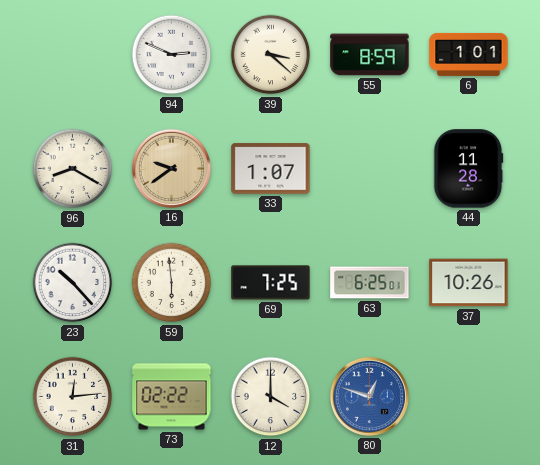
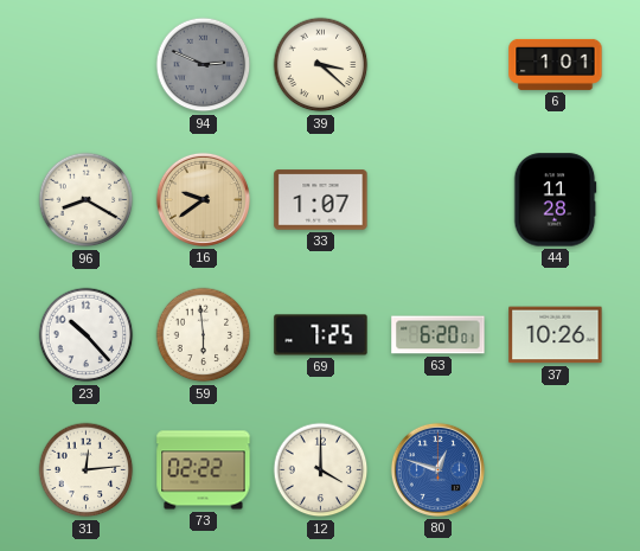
94 dial: white -> grey
55: 8:59 -> none
63: 6:25 -> 6:20
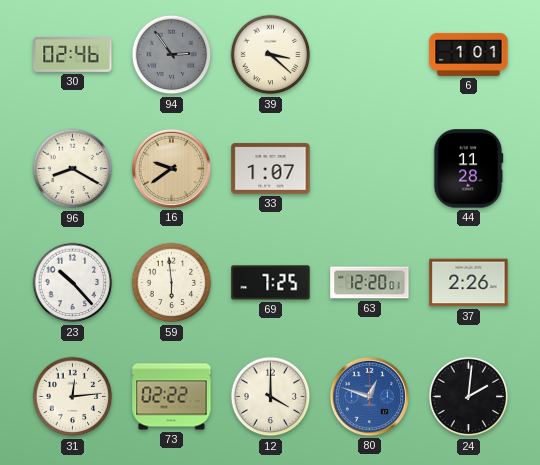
30: none -> 02:46
94: 2:49 -> 2:54
63: 6:20 -> 12:20
37: 10:26 -> 2:26
24: none -> 2:01
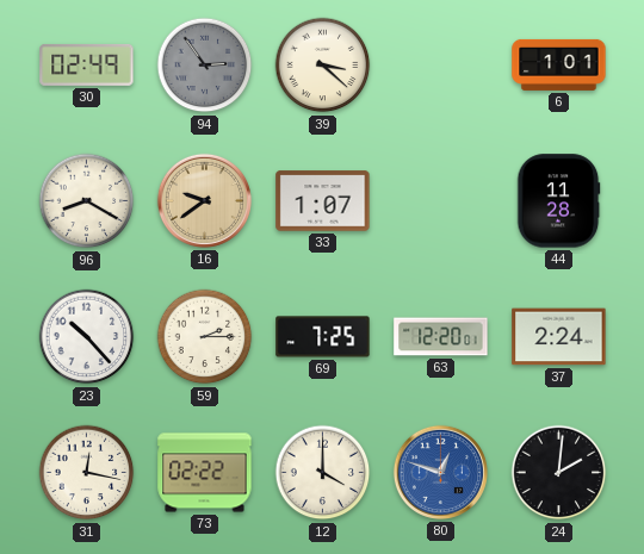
30: 02:46 -> 02:49
59: 5:59 -> 2:15
37: 2:26 -> 2:24
31: 12:14 -> 12:17
